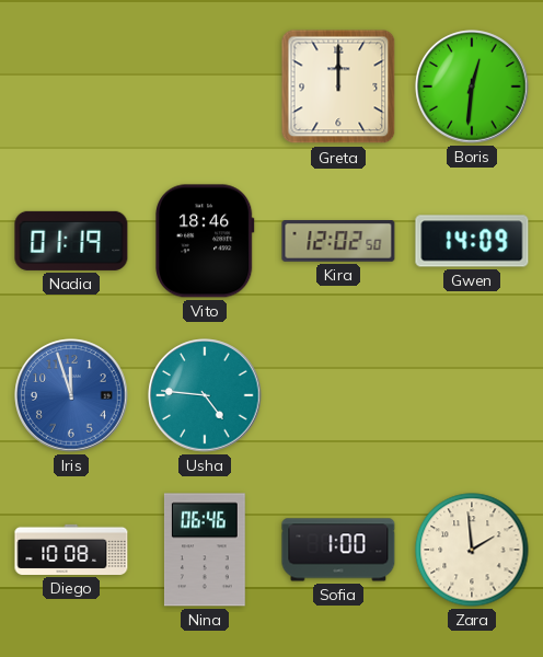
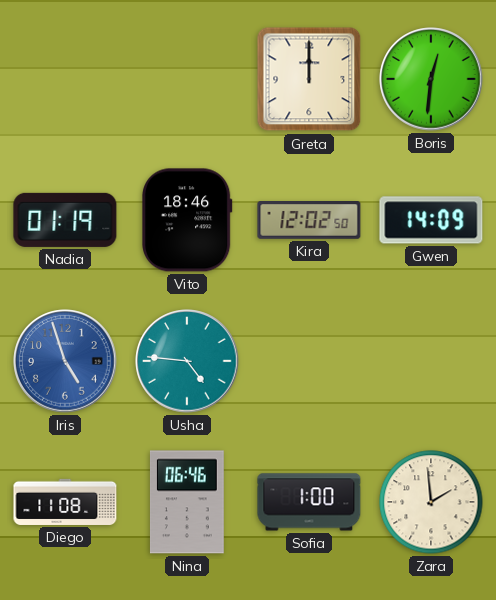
Iris: 11:57 -> 4:57
Diego: 10:08 -> 11:08
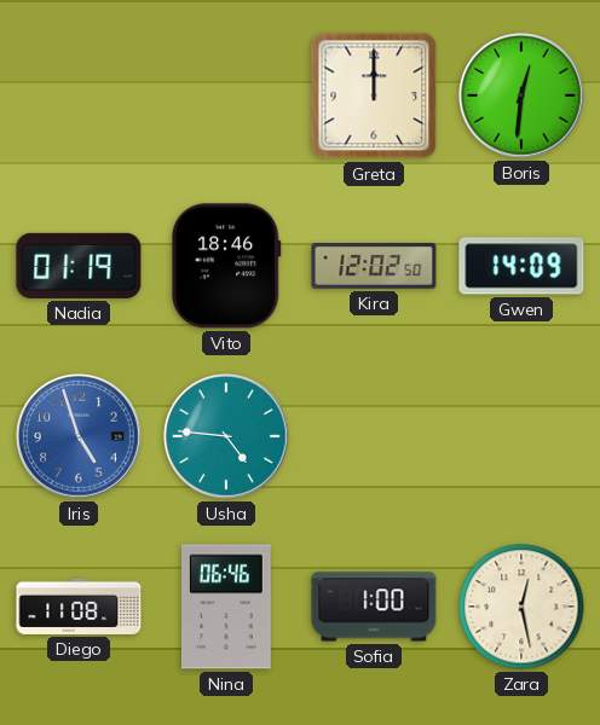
Zara: 1:59 -> 12:28
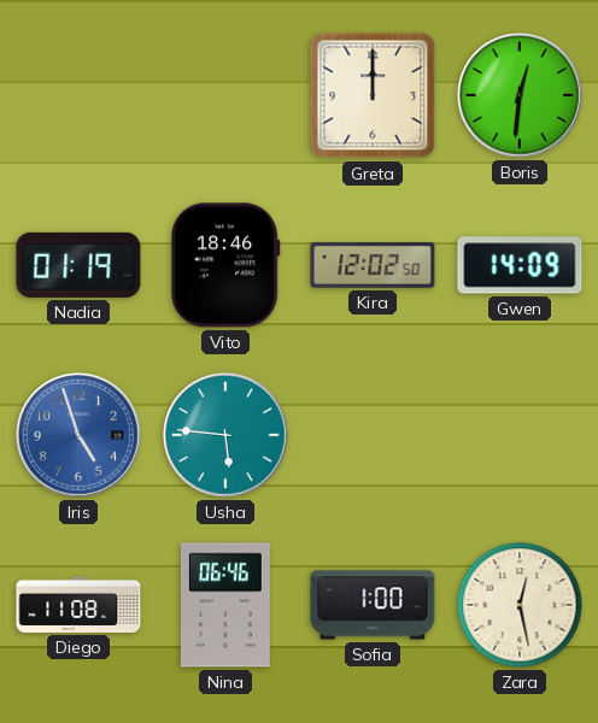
Usha: 4:46 -> 5:46
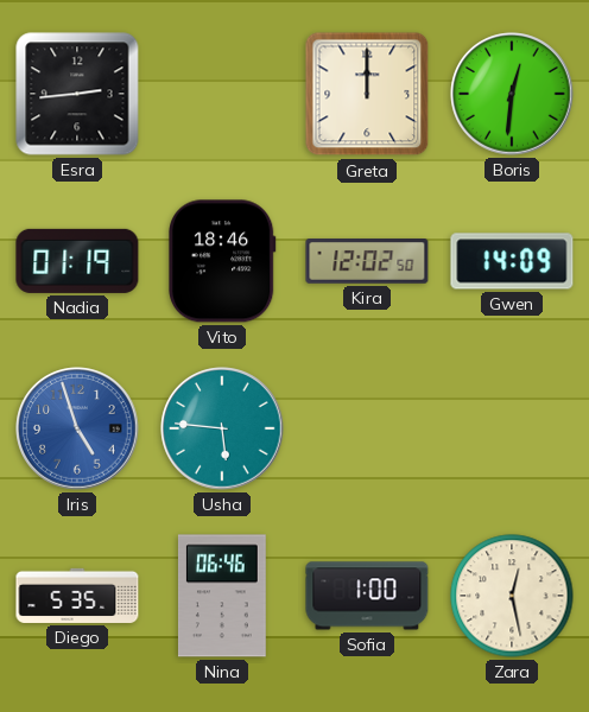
Esra: none -> 2:44
Diego: 11:08 -> 5:35
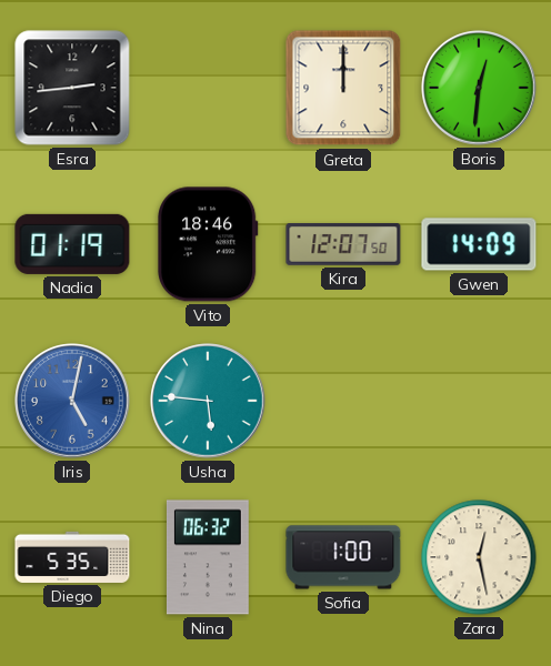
Kira: 12:02 -> 12:07
Iris: 4:57 -> 5:02
Nina: 06:46 -> 06:32
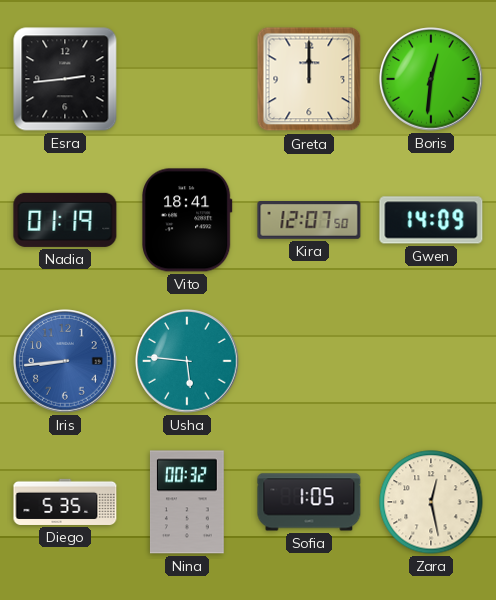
Vito: 18:46 -> 18:41
Iris: 5:02 -> 8:44
Nina: 06:32 -> 00:32
Sofia: 1:00 -> 1:05
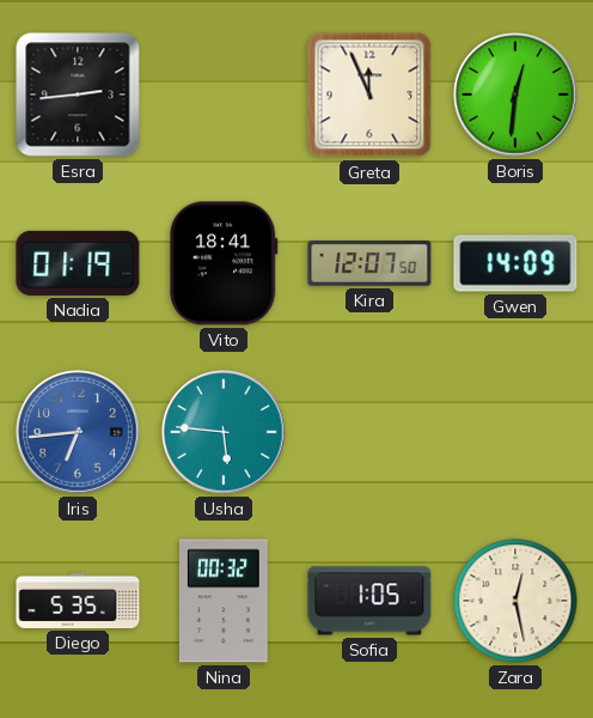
Greta: 12:00 -> 11:56
Iris: 8:44 -> 6:44
